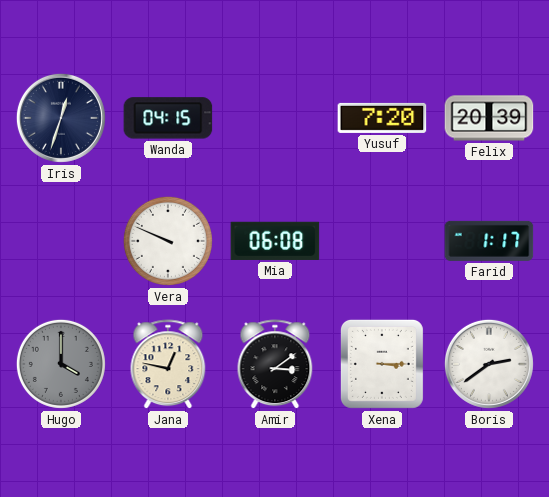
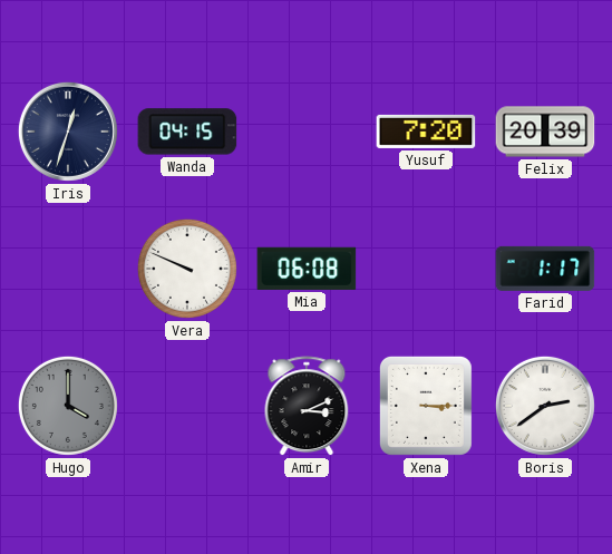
Jana: 12:47 -> none
Amir: 3:09 -> 3:11
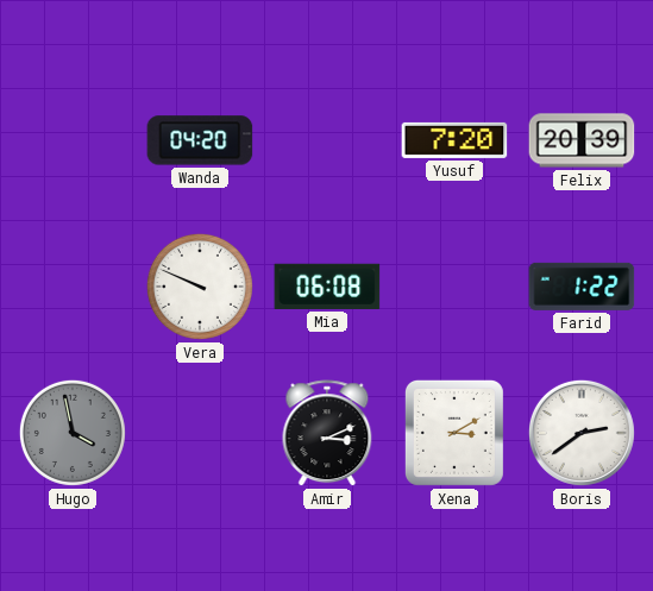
Iris: 12:33 -> none
Wanda: 04:15 -> 04:20
Farid: 1:17 -> 1:22
Hugo: 4:00 -> 3:58
Xena: 3:15 -> 3:10
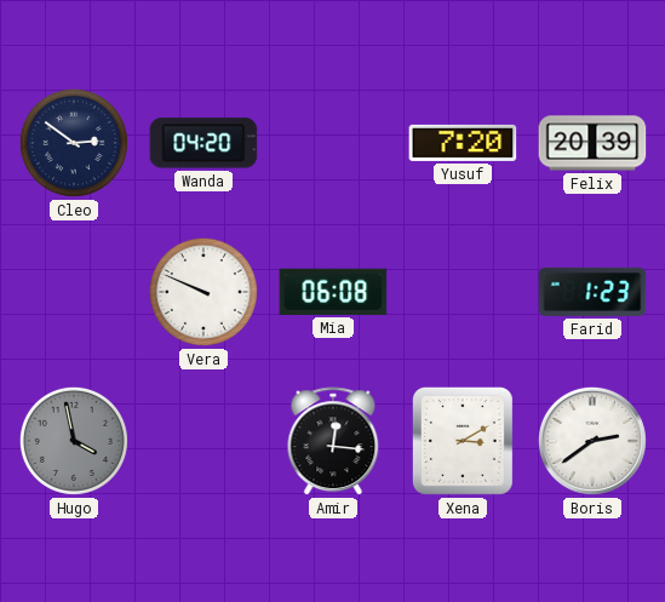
Cleo: none -> 2:51
Farid: 1:22 -> 1:23
Amir: 3:11 -> 12:16
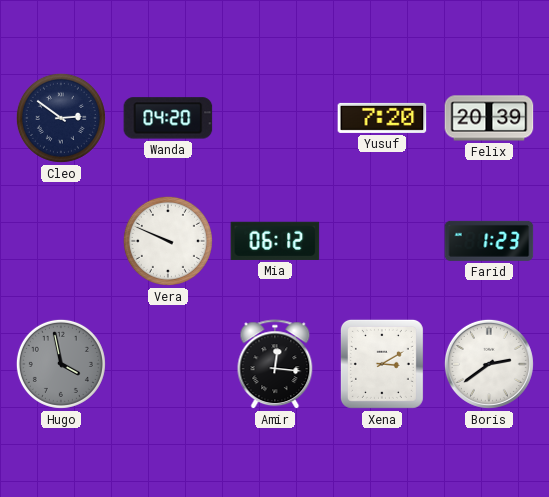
Mia: 06:08 -> 06:12
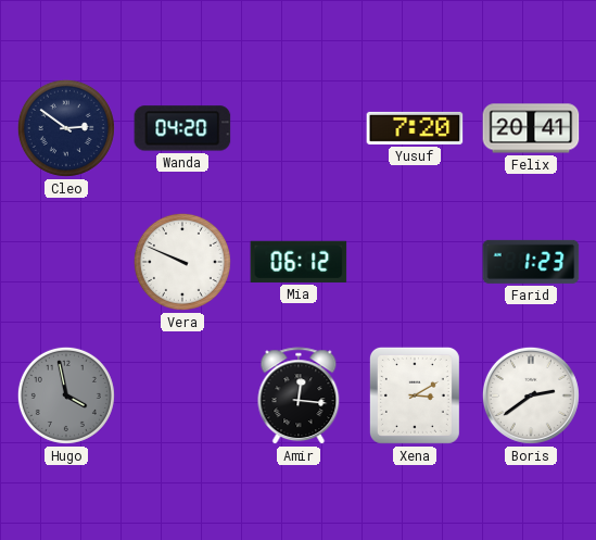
Felix: 20:39 -> 20:41
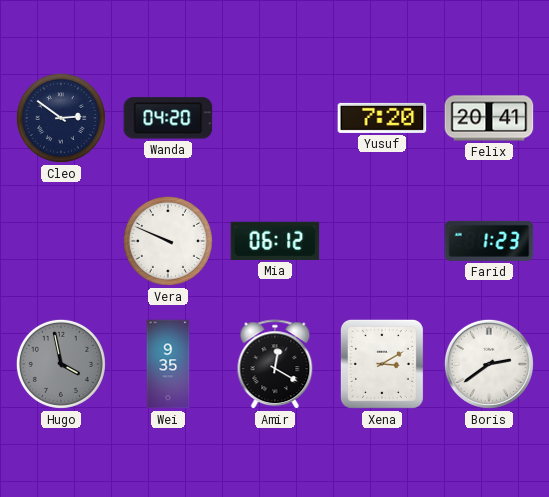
Wei: none -> 9:35
Amir: 12:16 -> 12:20
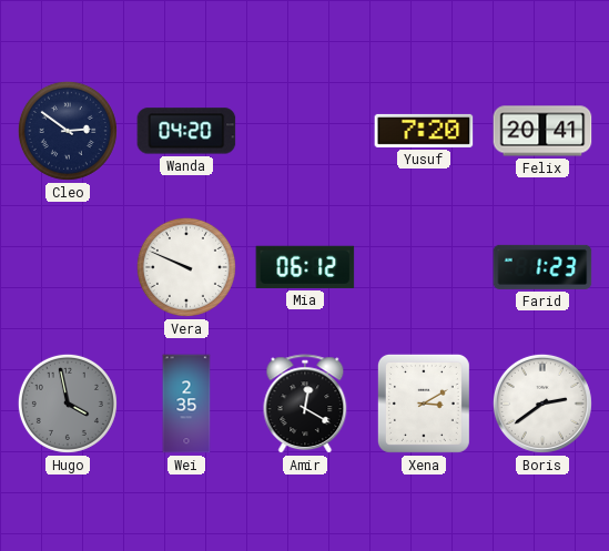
Wei: 9:35 -> 2:35
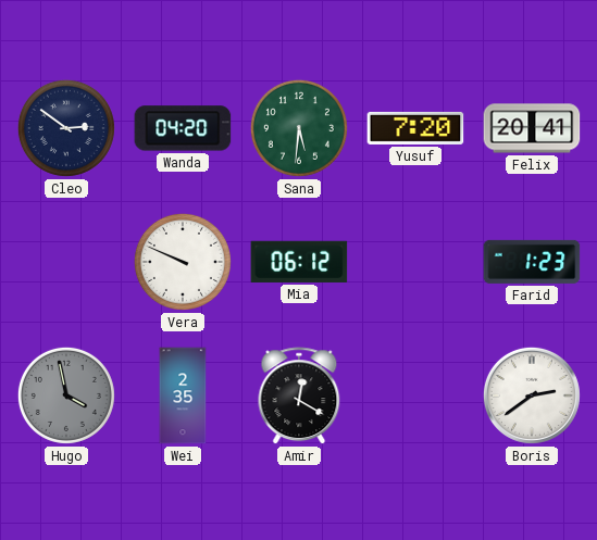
Sana: none -> 5:31
Xena: 3:10 -> none
